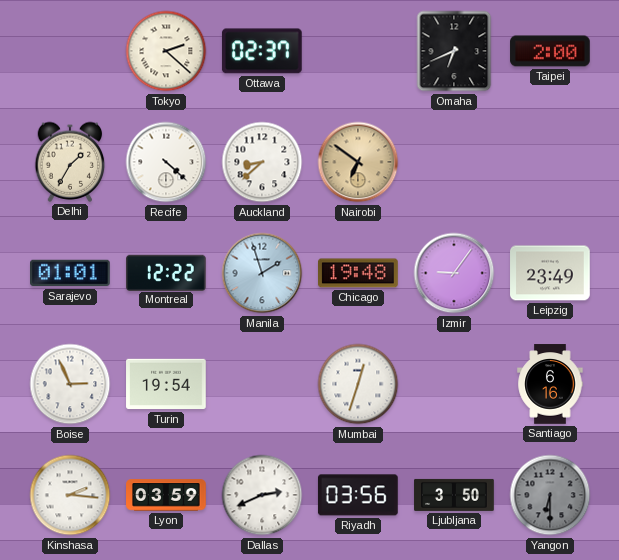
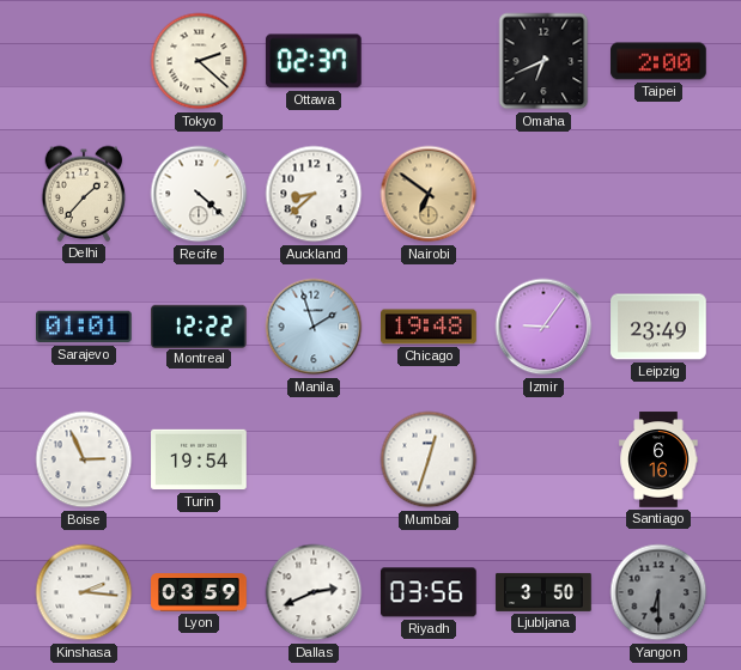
Delhi: 1:35 -> 1:37
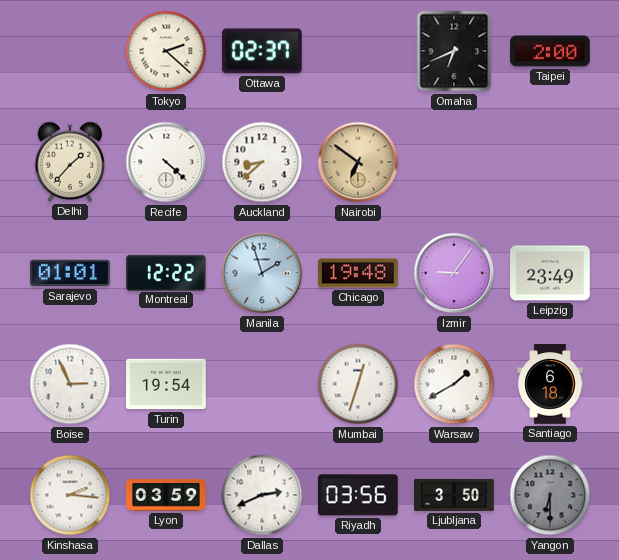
Warsaw: none -> 1:40
Santiago: 6:16 -> 6:18
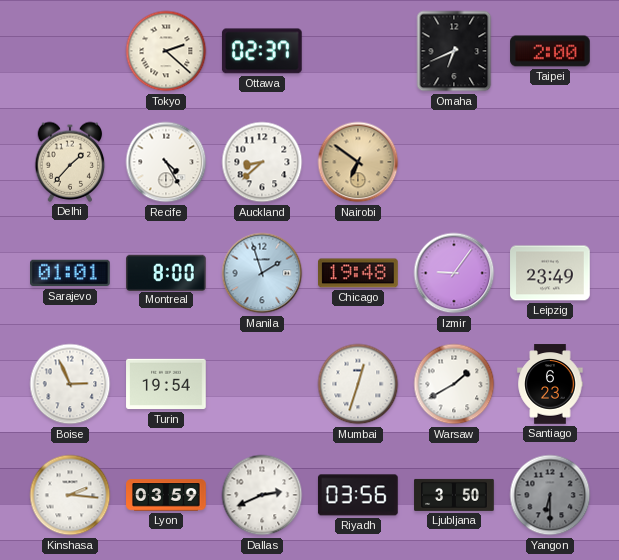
Recife: 4:22 -> 4:25
Montreal: 12:22 -> 8:00
Santiago: 6:18 -> 6:23
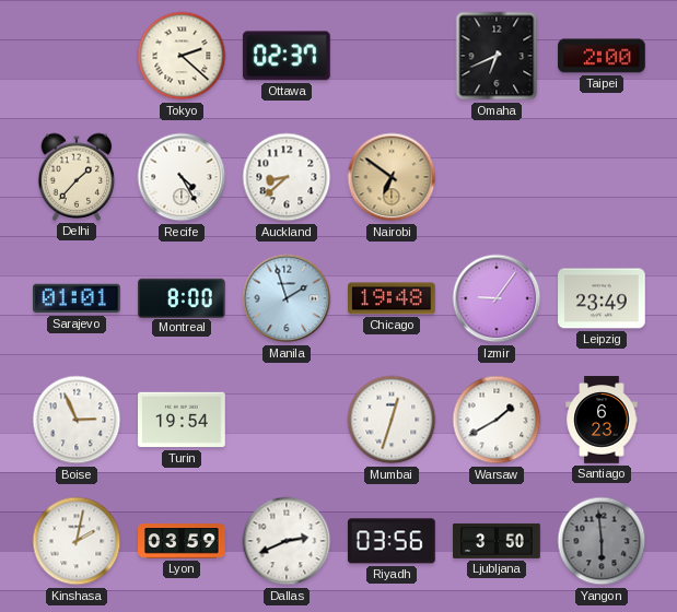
Kinshasa: 2:16 -> 2:02
Yangon: 6:30 -> 5:59
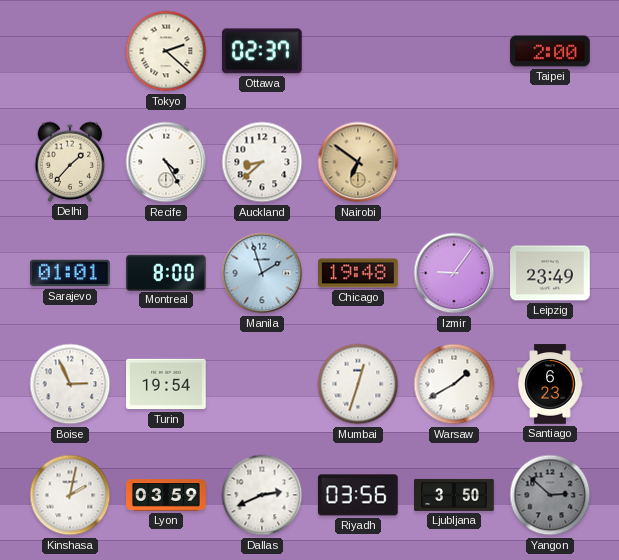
Omaha: 6:41 -> none
Yangon: 5:59 -> 2:52
